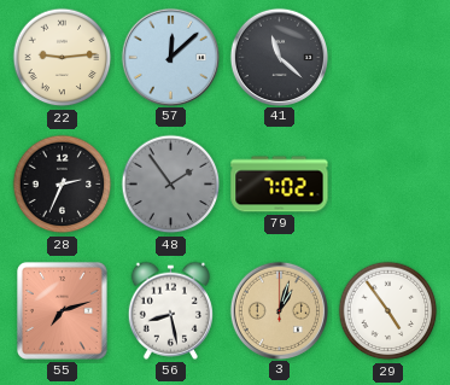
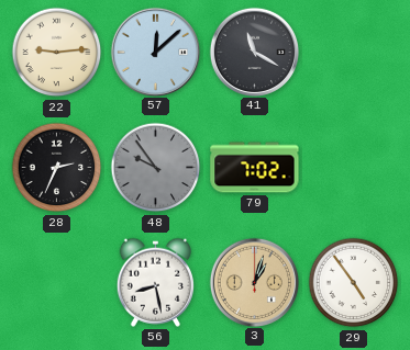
41: 11:22 -> 11:20
48: 1:54 -> 9:54
55: 7:12 -> none
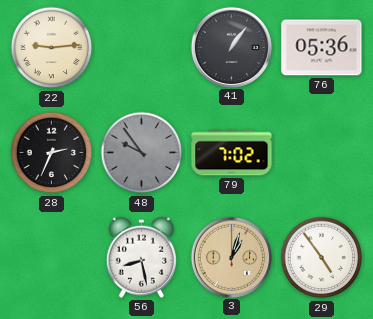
57: 12:08 -> none
41: 11:20 -> 1:06
76: none -> 05:36
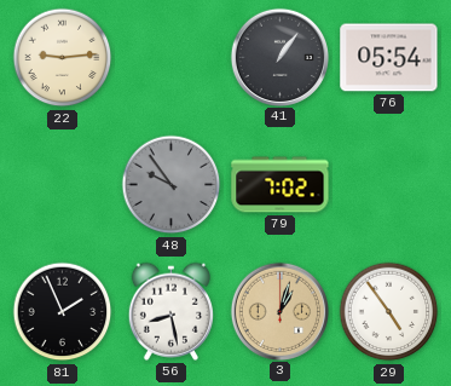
76: 05:36 -> 05:54
28: 2:34 -> none
81: none -> 1:56
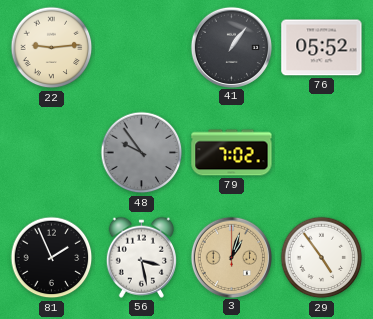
76: 05:54 -> 05:52
56: 8:28 -> 3:28
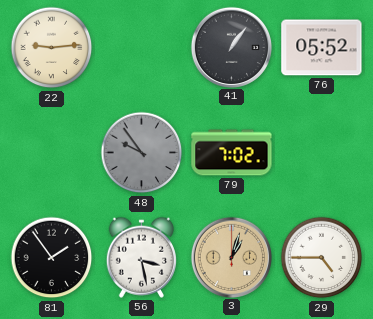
81: 1:56 -> 1:54
29: 4:54 -> 4:45
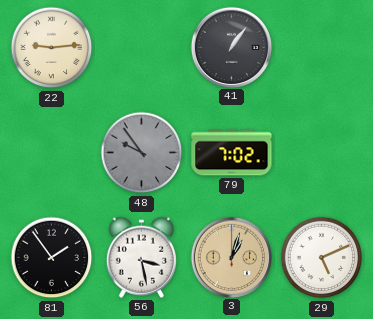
76: 05:52 -> none
29: 4:45 -> 5:11
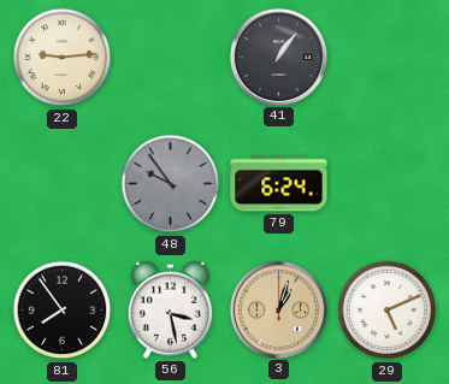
79: 7:02 -> 6:24
81: 1:54 -> 7:54
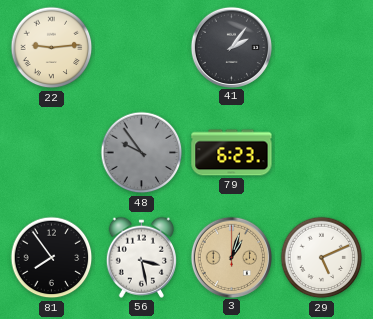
41: 1:06 -> 2:06
79: 6:24 -> 6:23
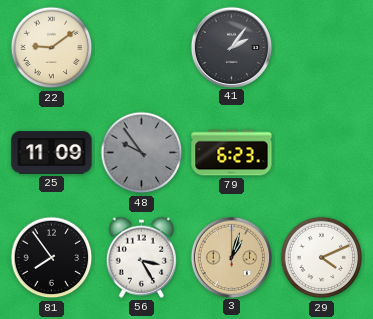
22: 9:14 -> 9:09
25: none -> 11:09
56: 3:28 -> 3:25
29: 5:11 -> 4:11
